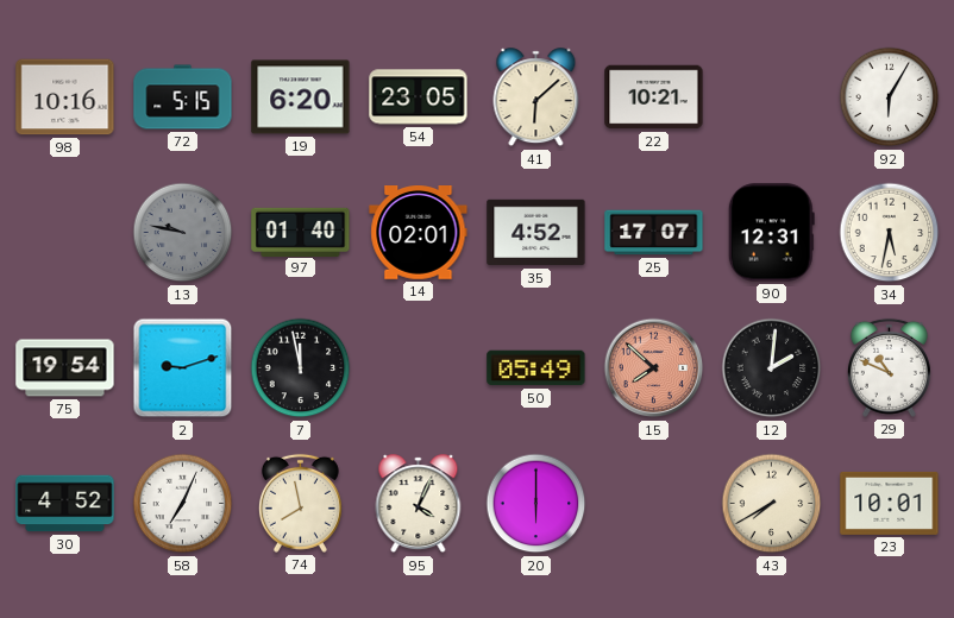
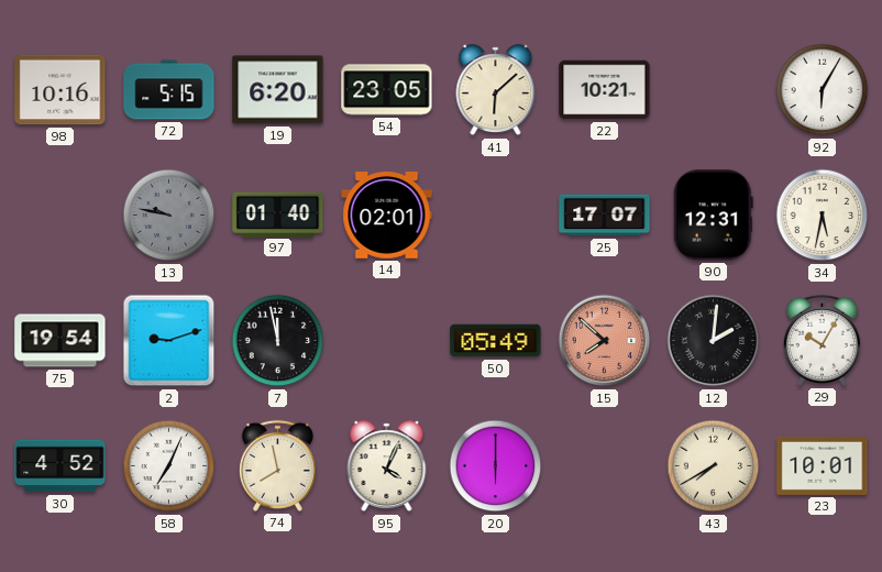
35: 4:52 -> none
29: 10:49 -> 10:05
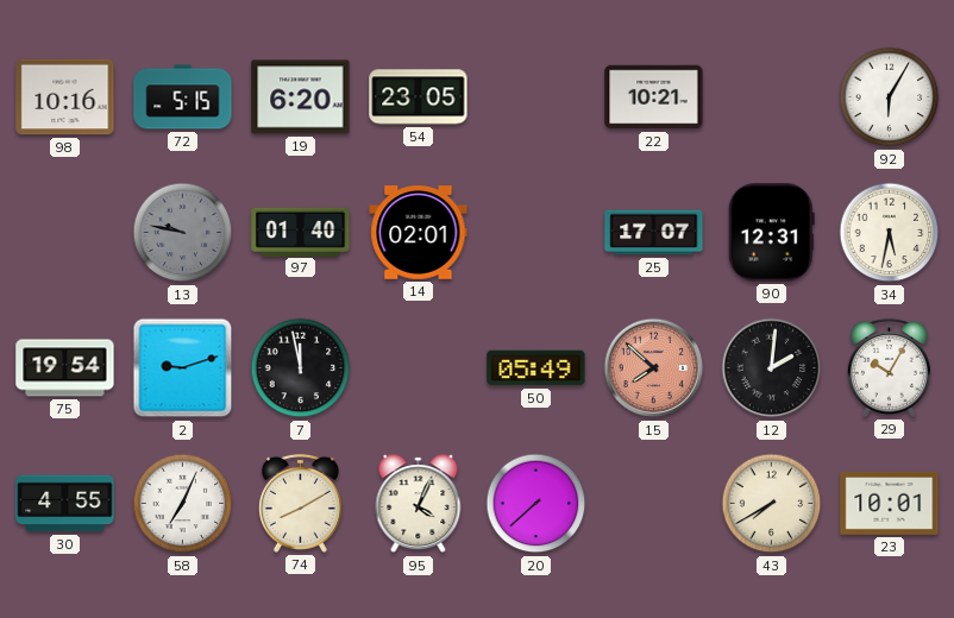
41: 6:08 -> none
30: 4:52 -> 4:55
74: 7:58 -> 8:10
20: 6:00 -> 7:38
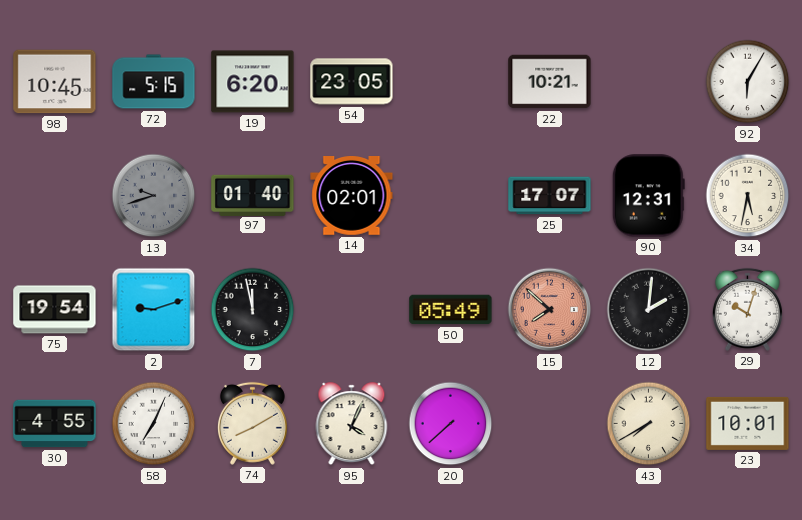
98: 10:16 -> 10:45
13: 9:47 -> 9:42
29: 10:05 -> 10:03
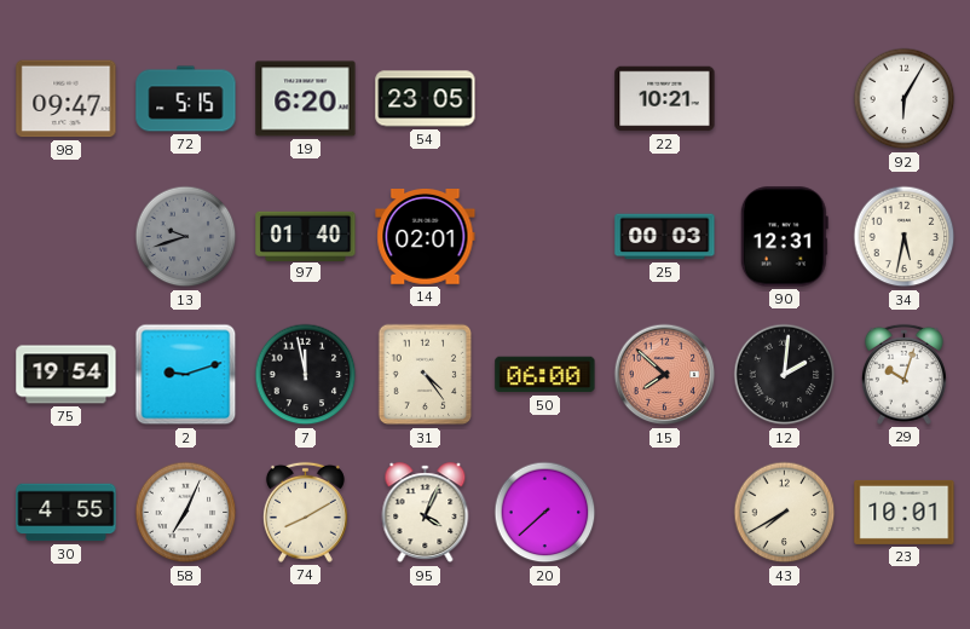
98: 10:45 -> 09:47
25: 17:07 -> 00:03
31: none -> 4:24
50: 05:49 -> 06:00
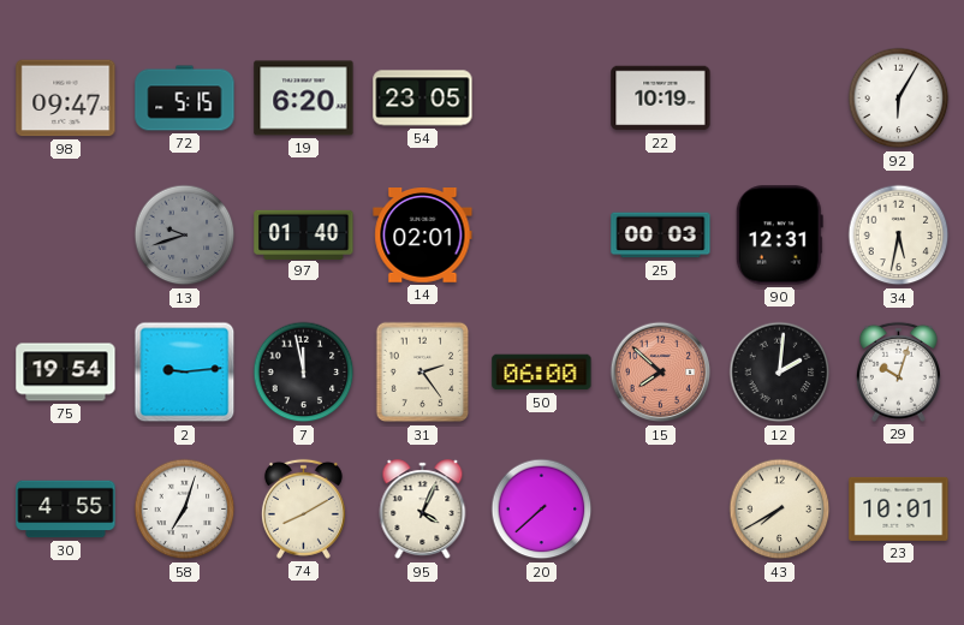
22: 10:21 -> 10:19
2: 9:12 -> 9:14
31: 4:24 -> 2:24
58: 7:04 -> 7:03
